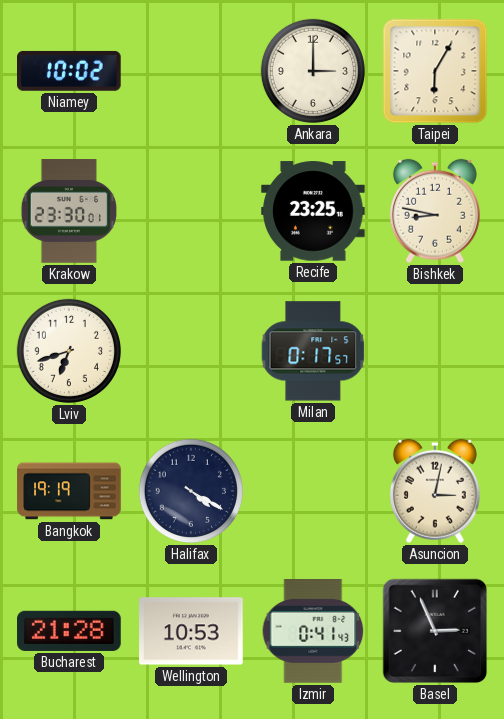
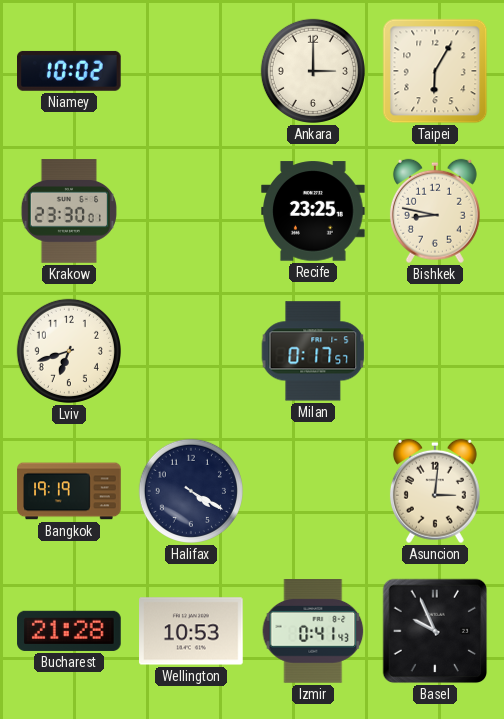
Asuncion: 3:02 -> 3:01
Basel: 2:56 -> 9:56
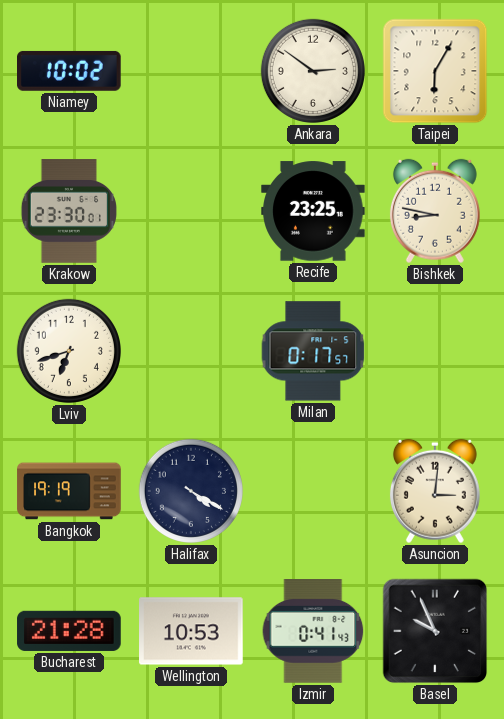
Ankara: 3:00 -> 2:51
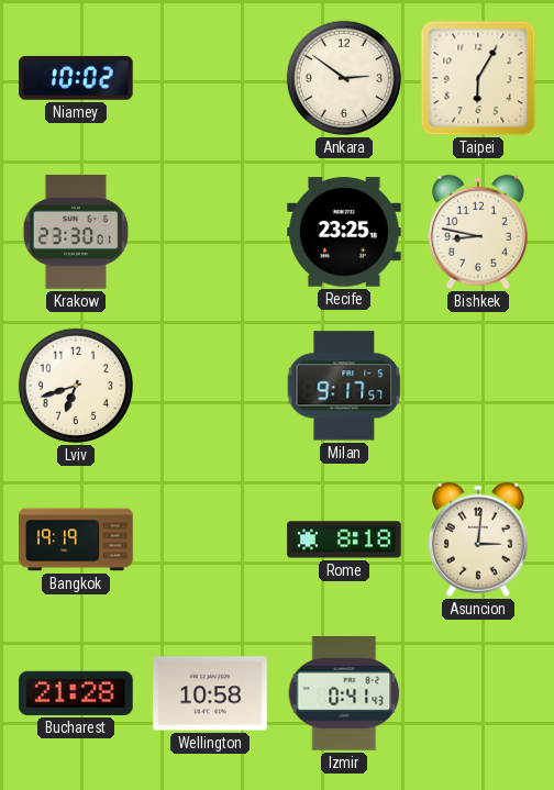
Milan: 0:17 -> 9:17
Halifax: 4:20 -> none
Rome: none -> 8:18
Wellington: 10:53 -> 10:58
Basel: 9:56 -> none
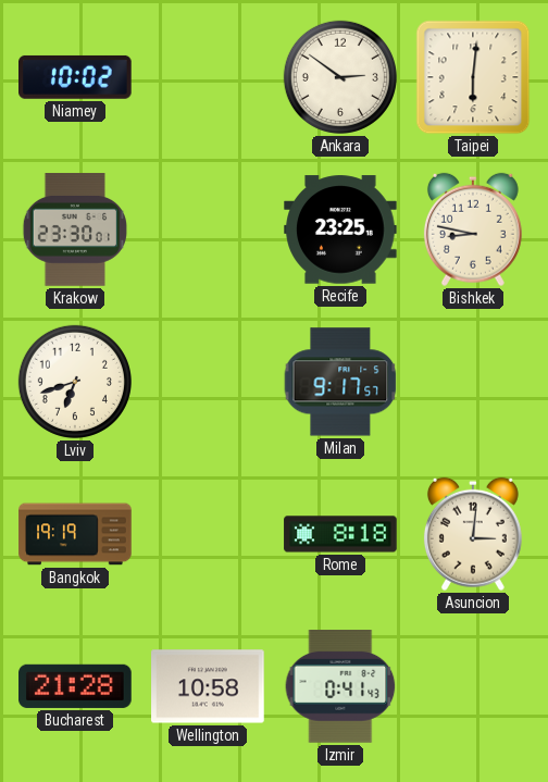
Taipei: 6:05 -> 6:01
